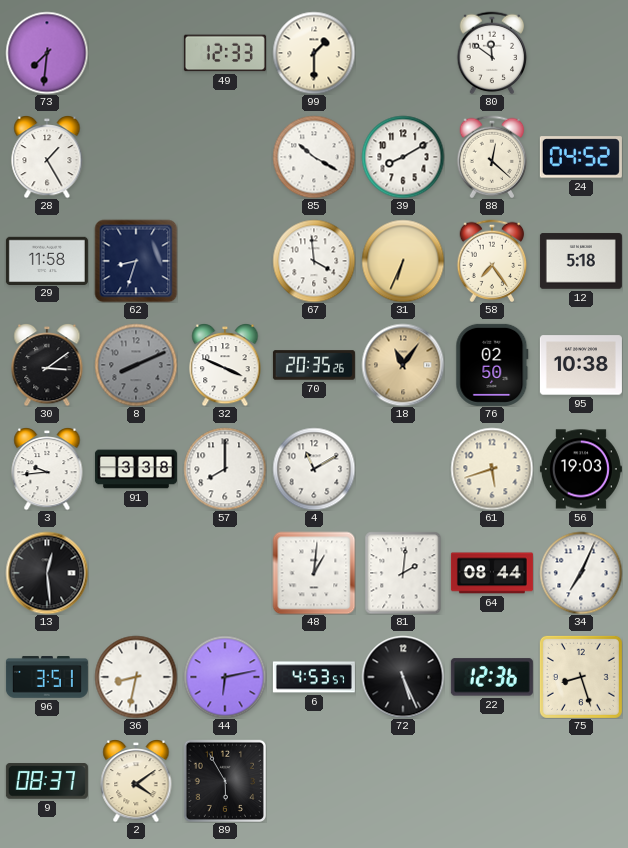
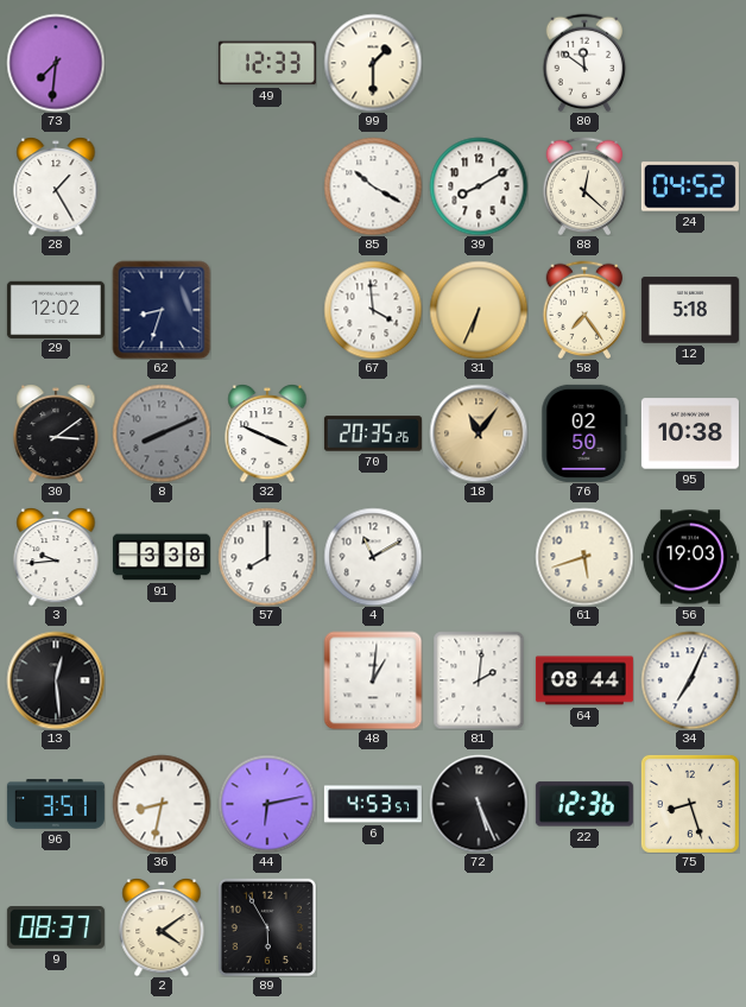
29: 11:58 -> 12:02
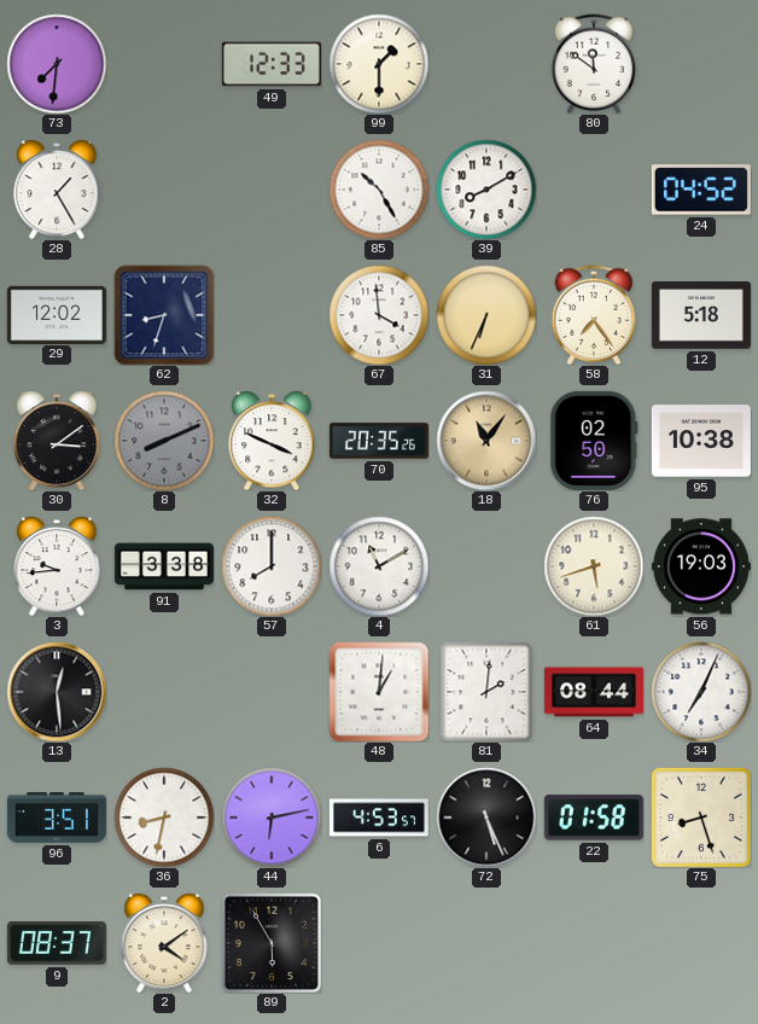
85: 10:20 -> 10:25
88: 12:22 -> none
22: 12:36 -> 01:58
